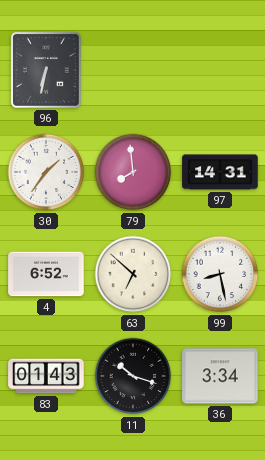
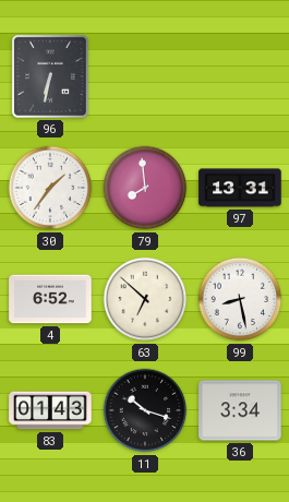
97: 14:31 -> 13:31
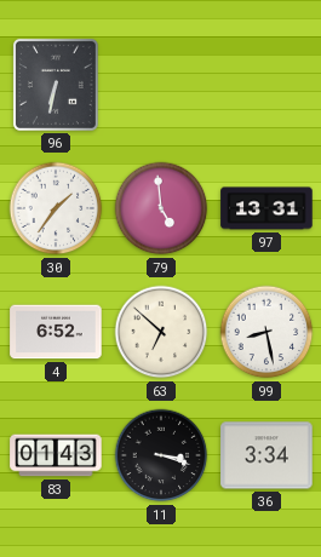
79: 7:59 -> 4:59
11: 10:18 -> 3:18
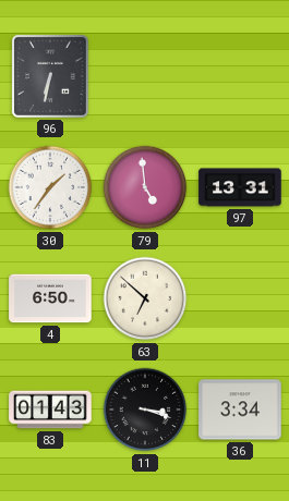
4: 6:52 -> 6:50
99: 8:28 -> none
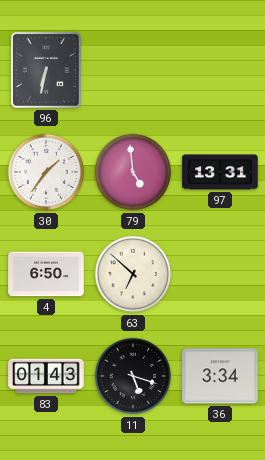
11: 3:18 -> 5:18
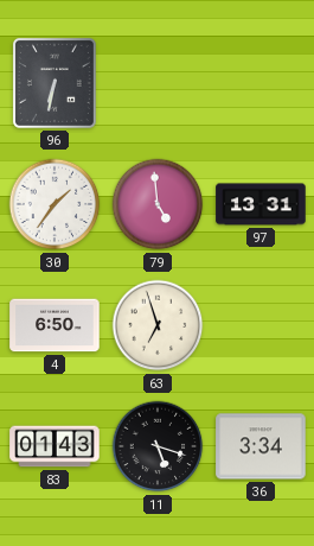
63: 6:52 -> 6:57
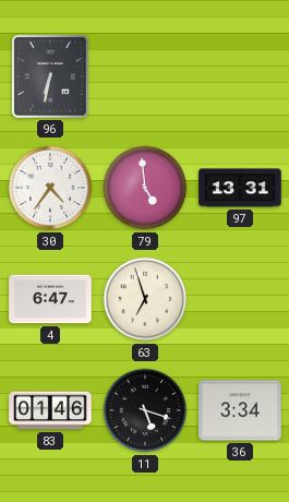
30: 1:36 -> 4:36
4: 6:50 -> 6:47
83: 01:43 -> 01:46
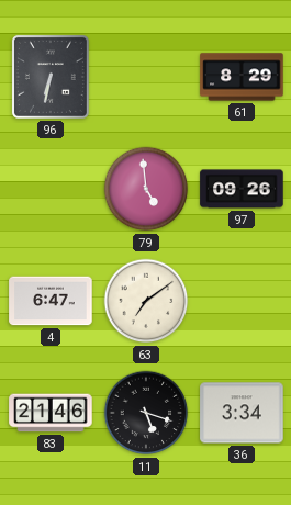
61: none -> 8:29
30: 4:36 -> none
97: 13:31 -> 09:26
63: 6:57 -> 7:09
83: 01:46 -> 21:46
